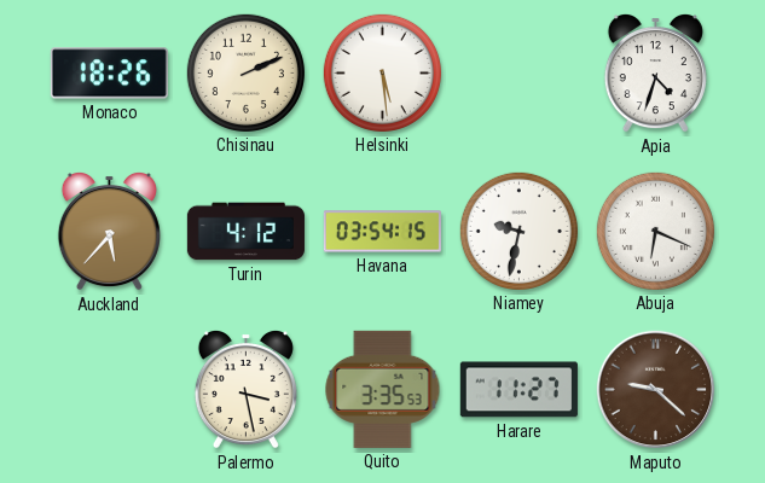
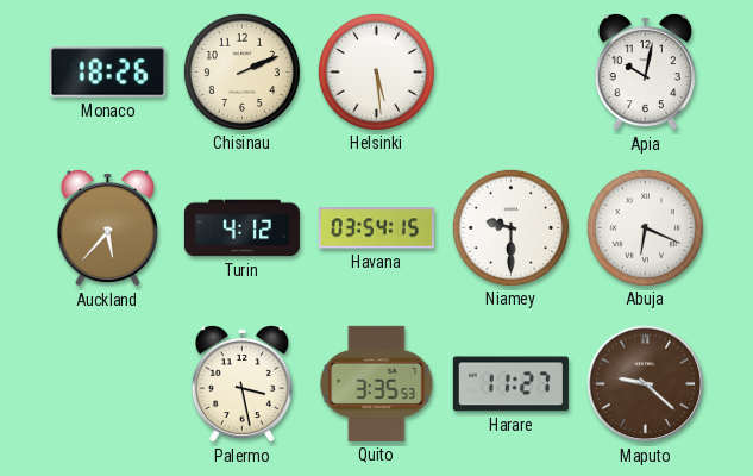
Apia: 4:33 -> 10:02
Niamey: 9:32 -> 9:30
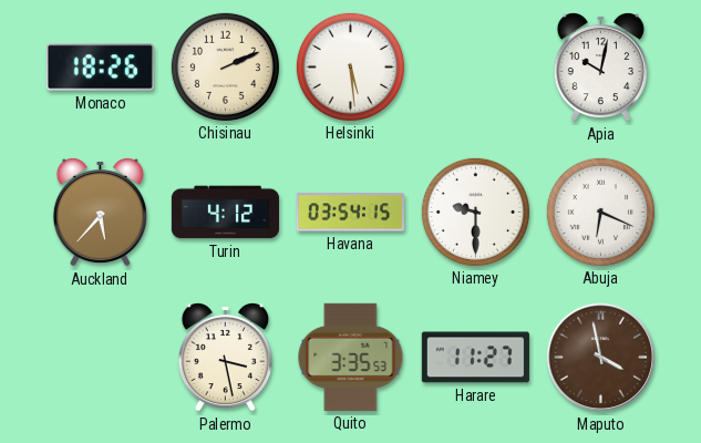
Maputo: 9:22 -> 3:58
